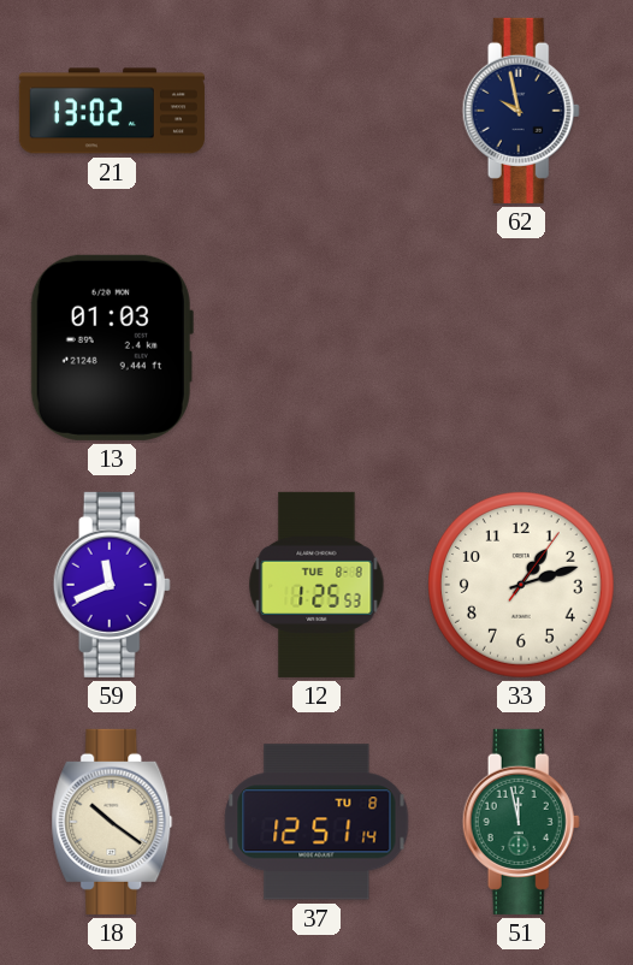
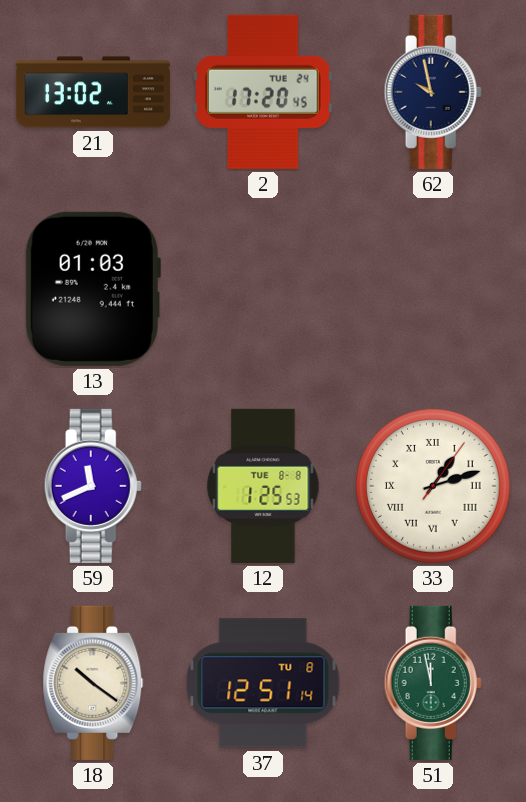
2: none -> 17:20
33 numerals: Arabic -> Roman
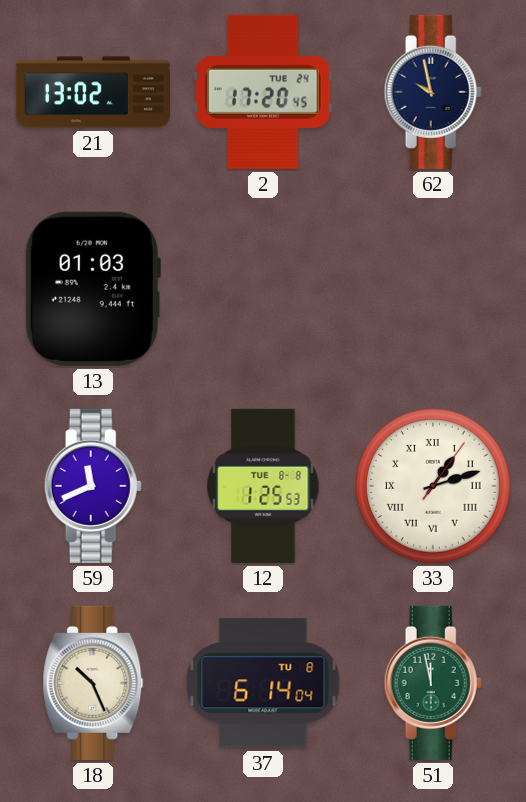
18: 10:21 -> 10:26
37: 12:51 -> 6:14
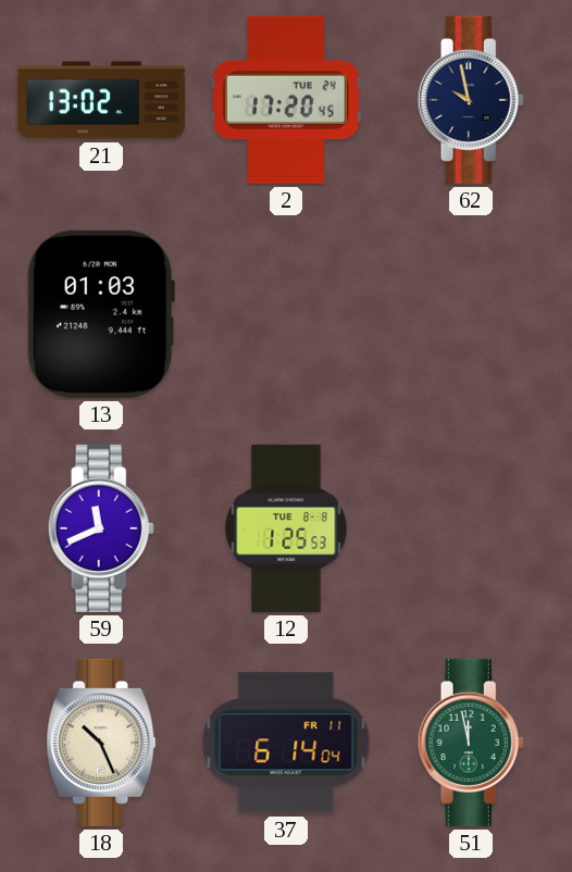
33: 1:12 -> none
37 date: TU 8 -> FR 11
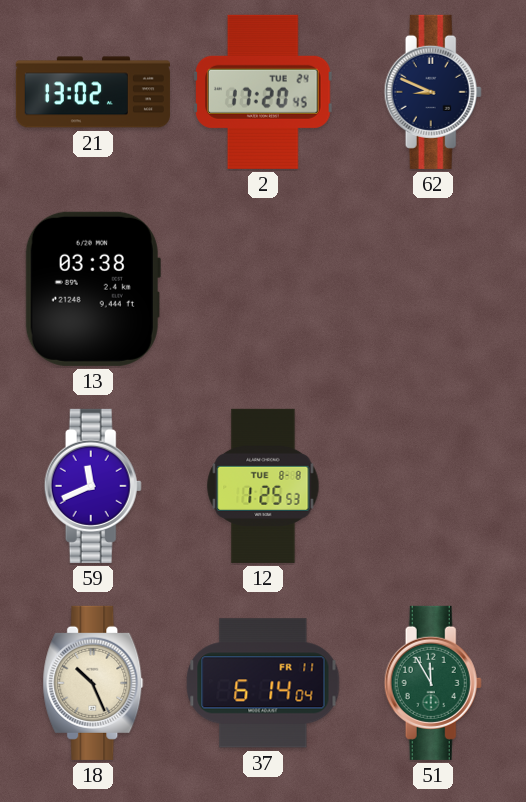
62: 9:58 -> 8:49
13: 01:03 -> 03:38
51: 11:58 -> 11:55
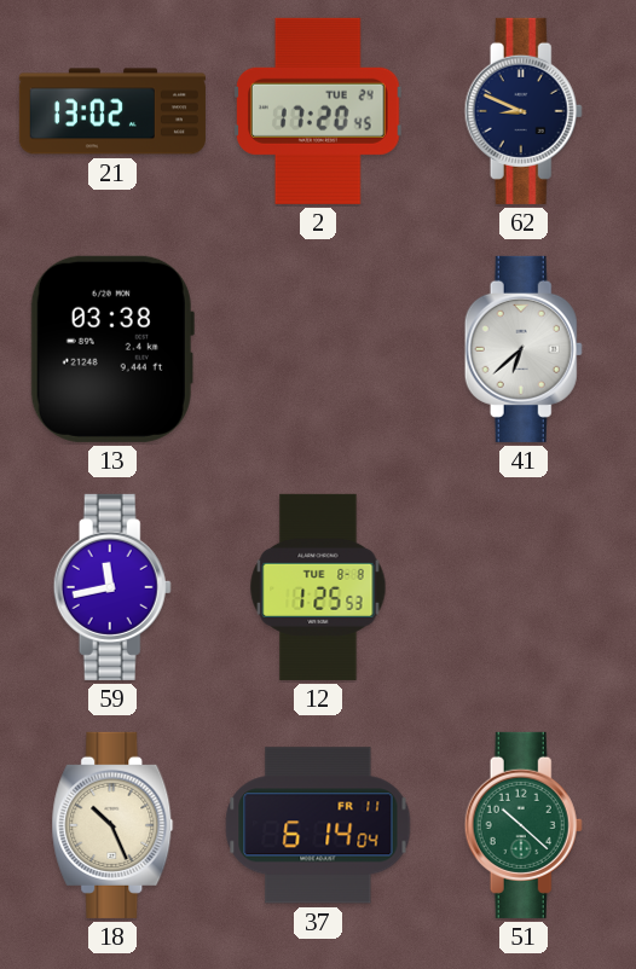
41: none -> 6:38
59: 11:41 -> 11:43
51: 11:55 -> 10:22
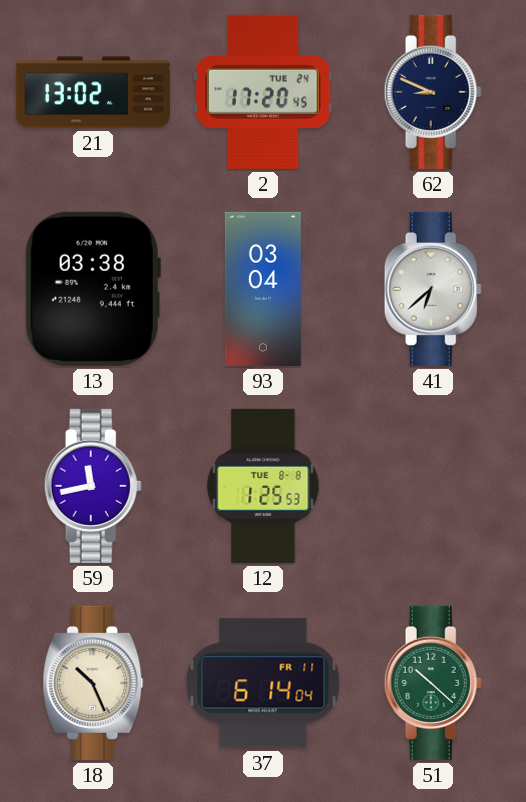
93: none -> 03:04
